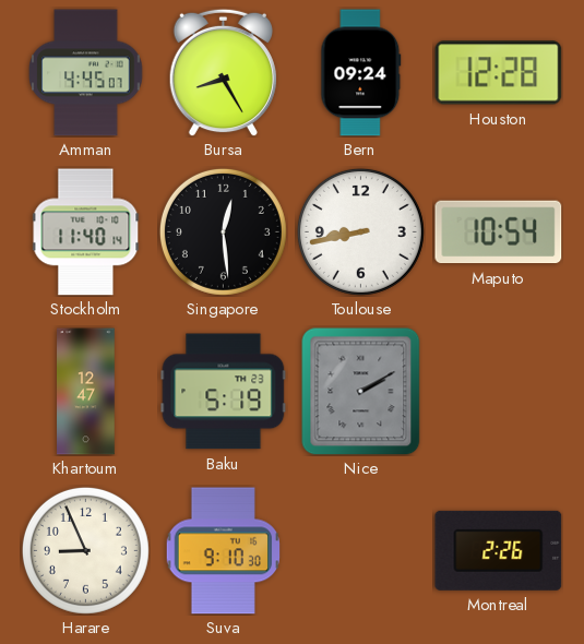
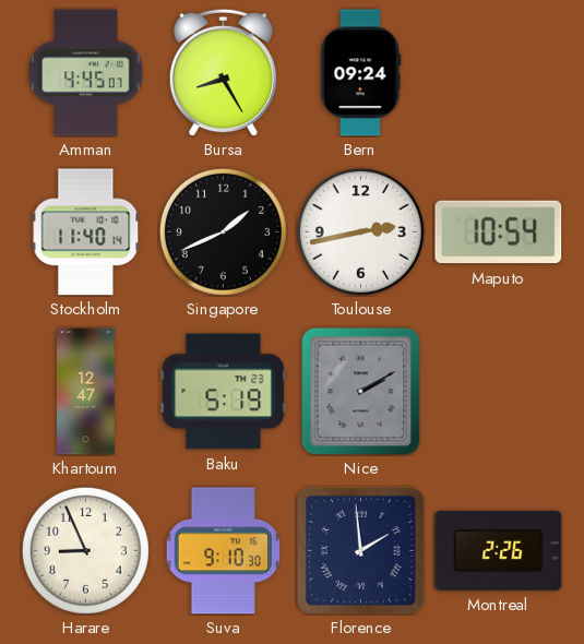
Houston: 12:28 -> none
Singapore: 12:29 -> 1:41
Toulouse: 8:43 -> 2:43
Florence: none -> 1:59
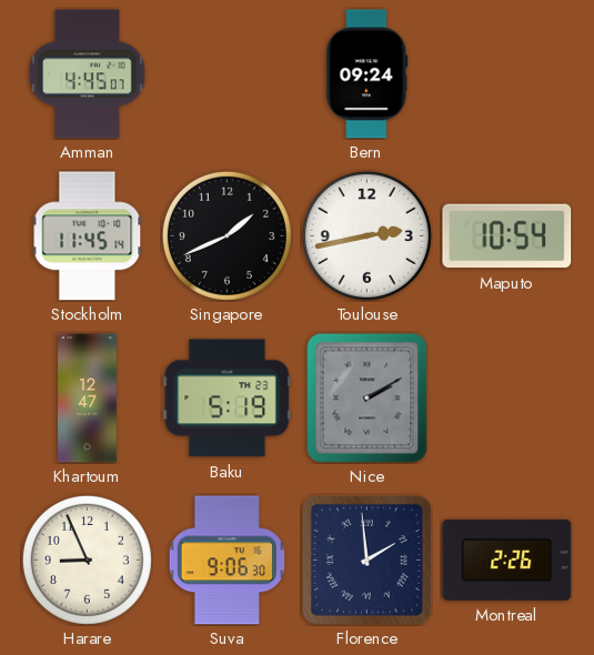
Bursa: 8:25 -> none
Stockholm: 11:40 -> 11:45
Suva: 9:10 -> 9:06
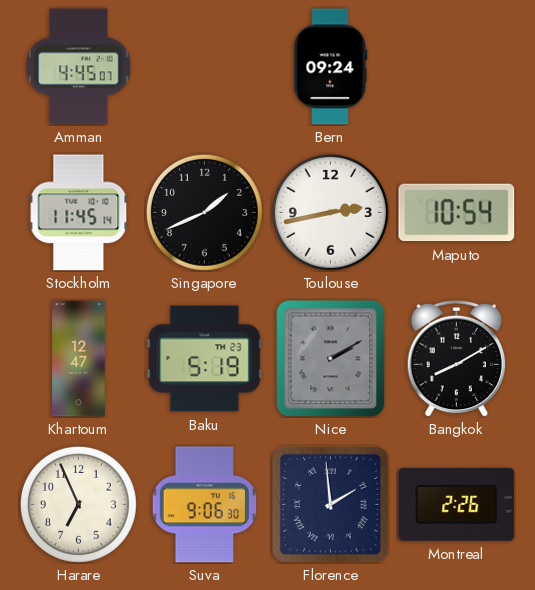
Bangkok: none -> 8:10
Harare: 8:56 -> 6:56
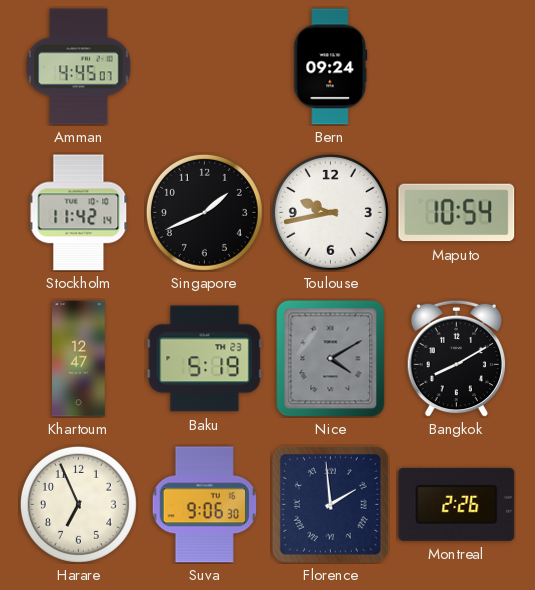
Stockholm: 11:45 -> 11:42
Toulouse: 2:43 -> 9:43
Nice: 2:10 -> 4:10
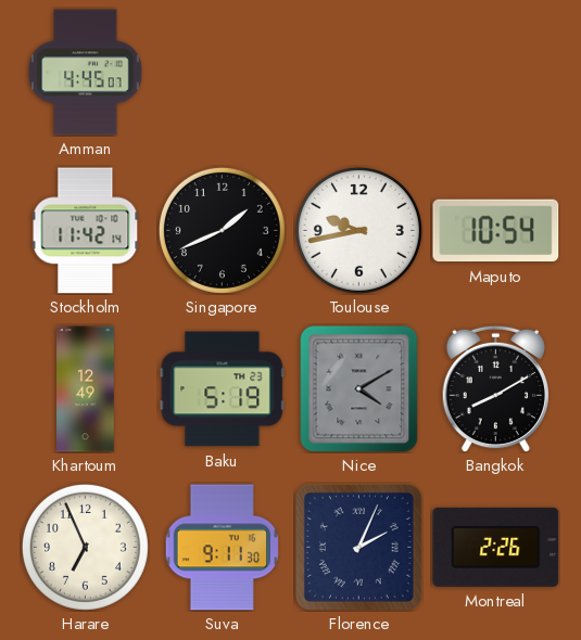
Bern: 09:24 -> none
Khartoum: 12:47 -> 12:49
Suva: 9:06 -> 9:11
Florence: 1:59 -> 2:04
